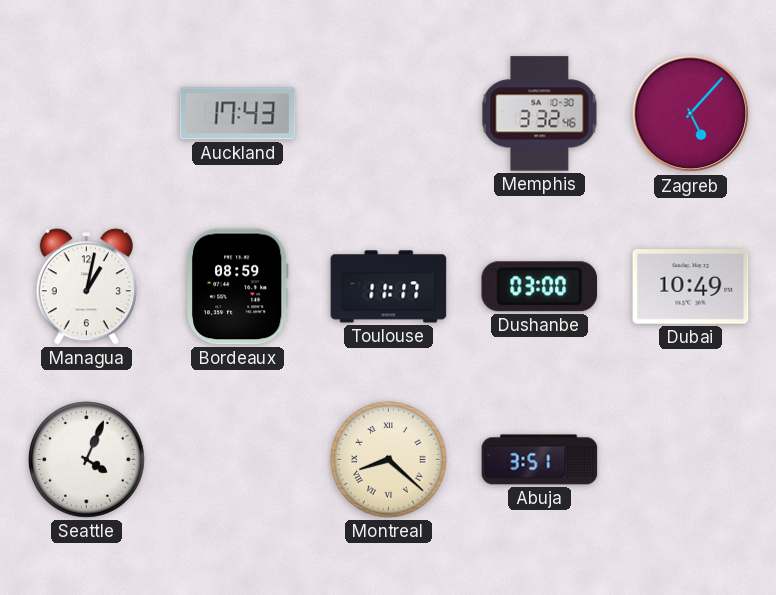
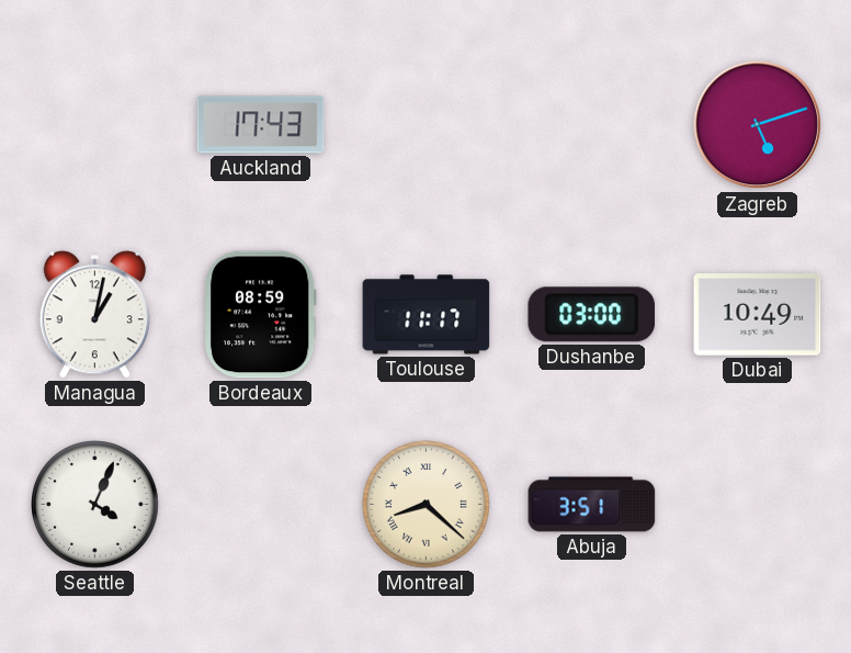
Memphis: 3:32 -> none
Zagreb: 5:07 -> 5:12
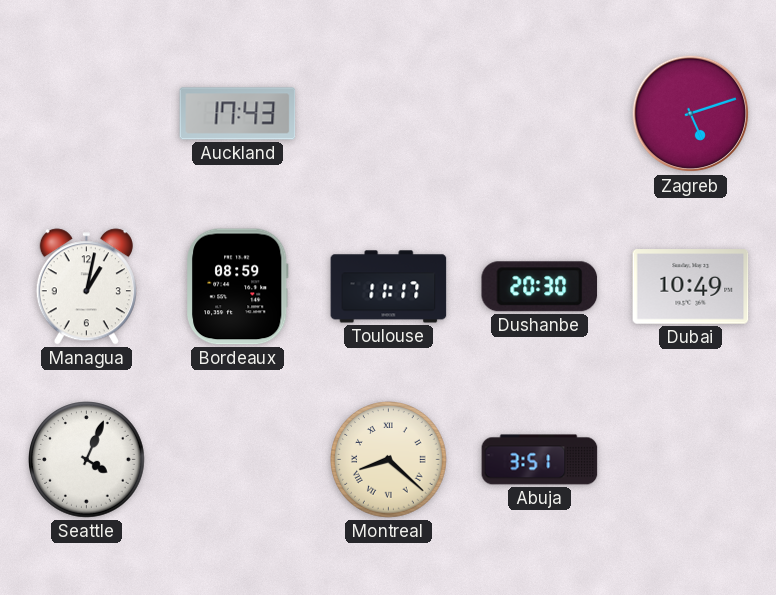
Dushanbe: 03:00 -> 20:30
